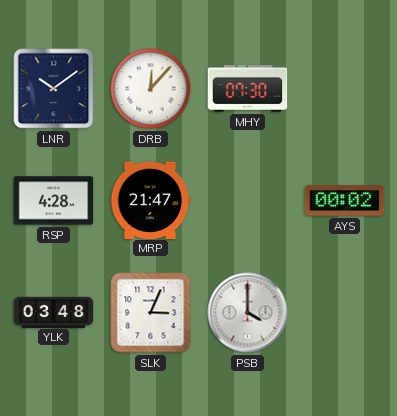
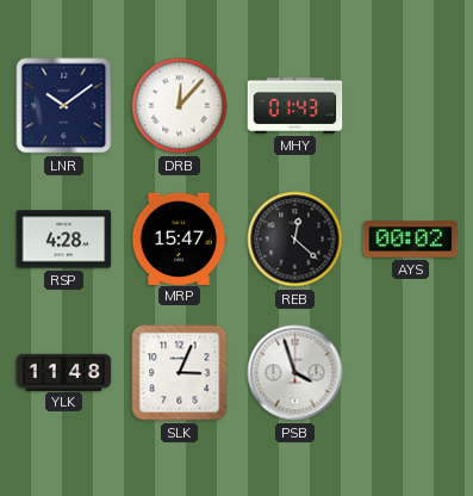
MHY: 07:30 -> 01:43
MRP: 21:47 -> 15:47
REB: none -> 12:22
YLK: 03:48 -> 11:48
PSB: 4:00 -> 3:57
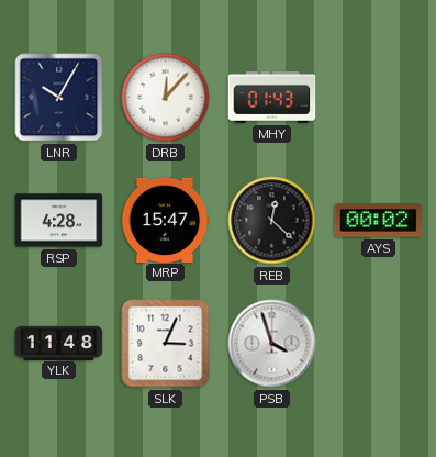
LNR: 10:09 -> 10:05
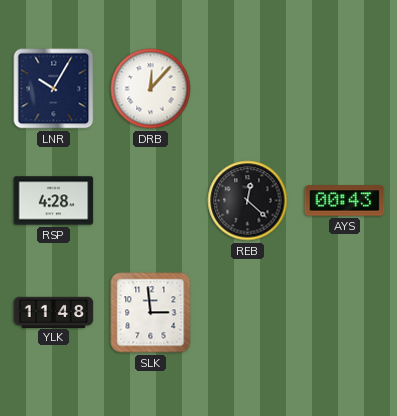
MHY: 01:43 -> none
MRP: 15:47 -> none
AYS: 00:02 -> 00:43
SLK: 3:04 -> 2:59
PSB: 3:57 -> none
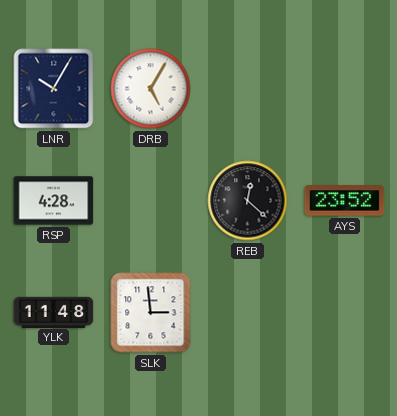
DRB: 12:07 -> 5:05
AYS: 00:43 -> 23:52
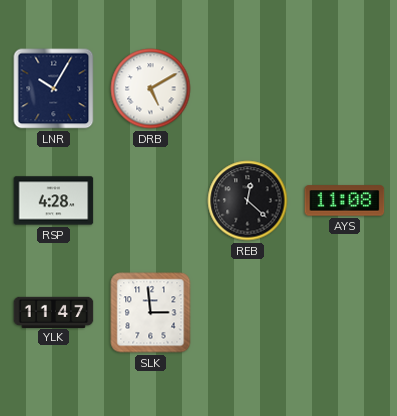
DRB: 5:05 -> 5:10
AYS: 23:52 -> 11:08
YLK: 11:48 -> 11:47
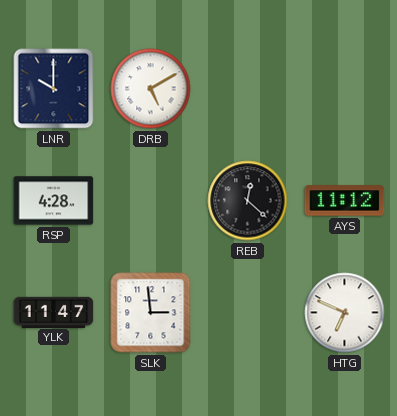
LNR: 10:05 -> 10:00
AYS: 11:08 -> 11:12
HTG: none -> 6:49
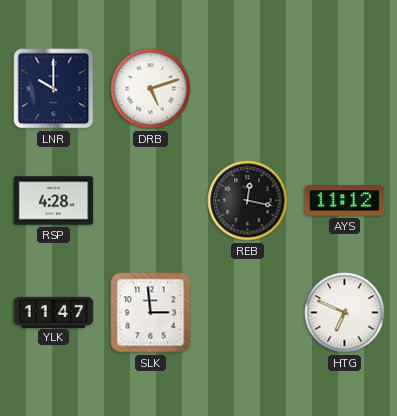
DRB: 5:10 -> 5:12
REB: 12:22 -> 12:17
